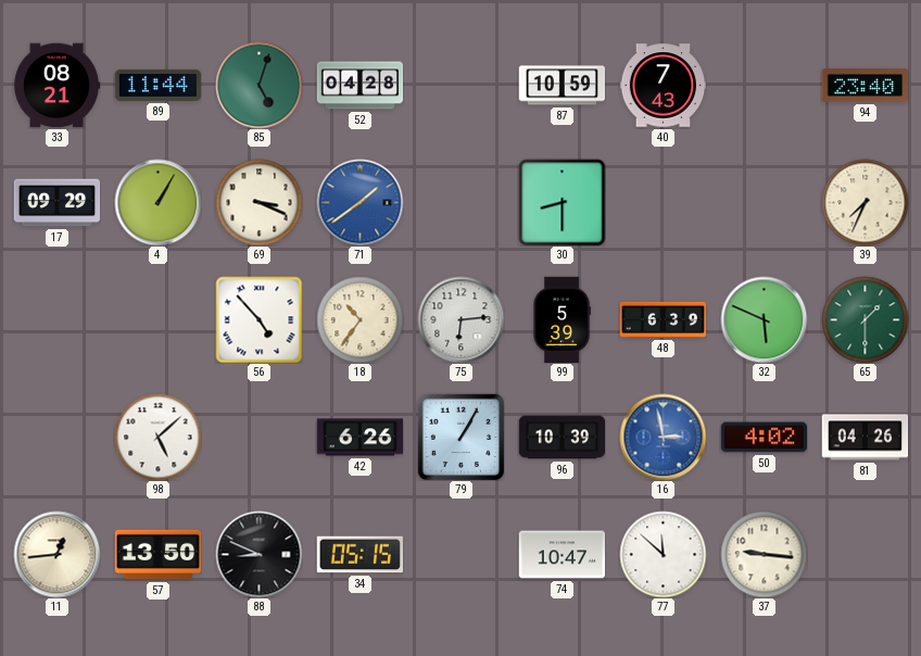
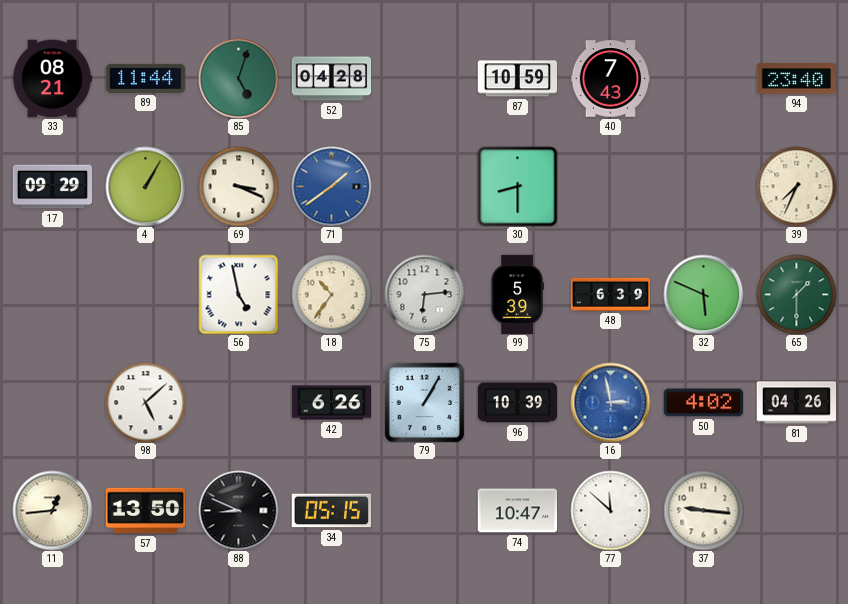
56: 4:53 -> 4:58
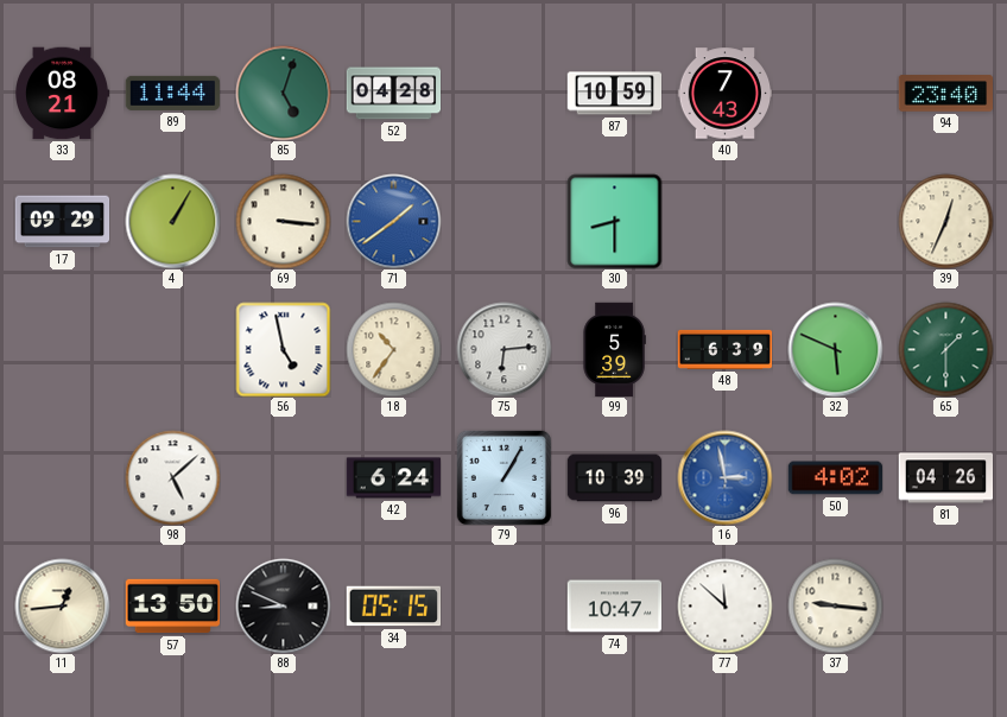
69: 3:19 -> 3:16
39: 7:34 -> 12:34
42: 6:26 -> 6:24
